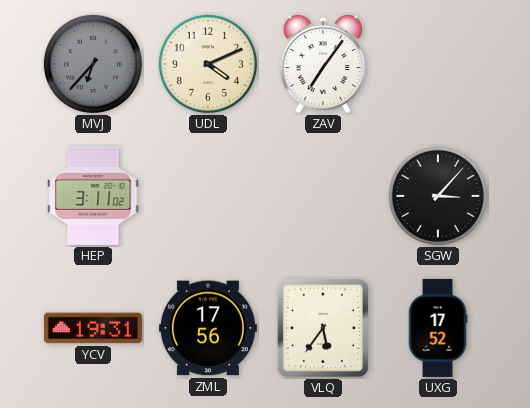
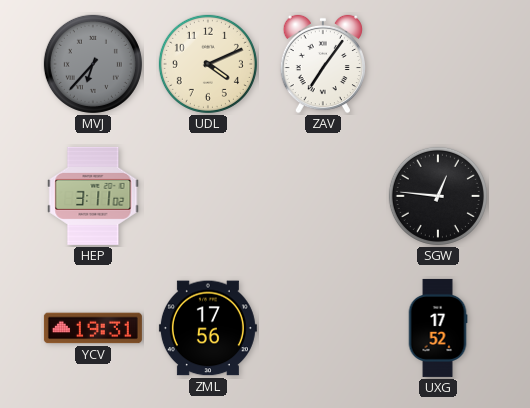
SGW: 3:07 -> 12:46
VLQ: 5:36 -> none
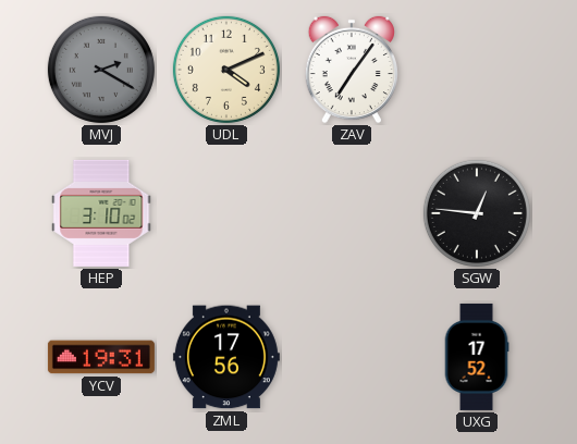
MVJ: 6:37 -> 2:20
HEP: 3:11 -> 3:10
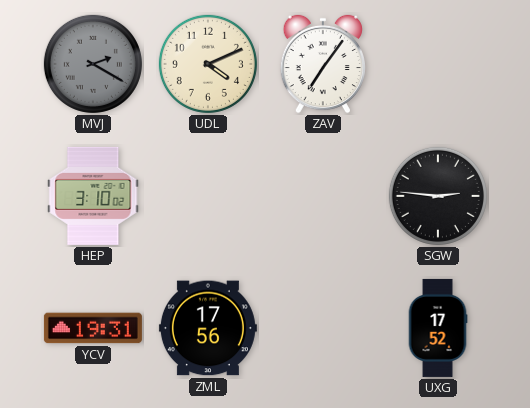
SGW: 12:46 -> 2:46
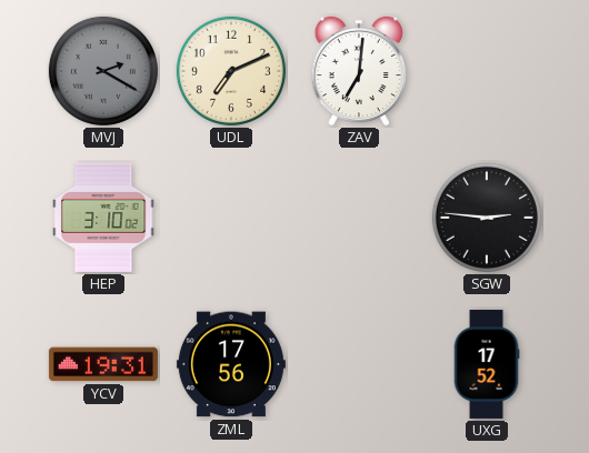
UDL: 4:11 -> 7:11
ZAV: 7:06 -> 7:01
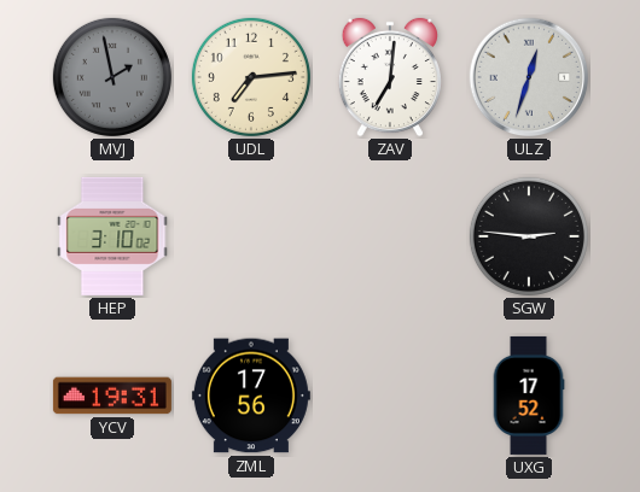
MVJ: 2:20 -> 1:58
UDL: 7:11 -> 7:14
ULZ: none -> 12:33
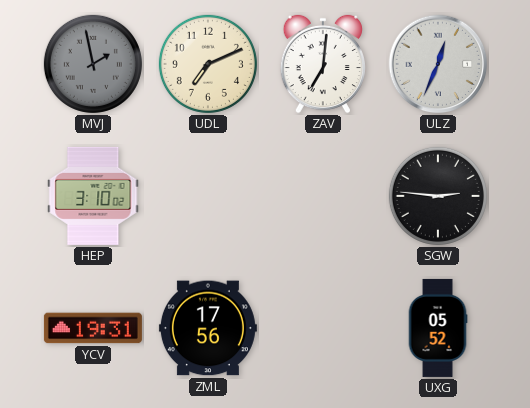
UDL: 7:14 -> 7:11
ULZ: 12:33 -> 12:34
UXG: 17:52 -> 05:52
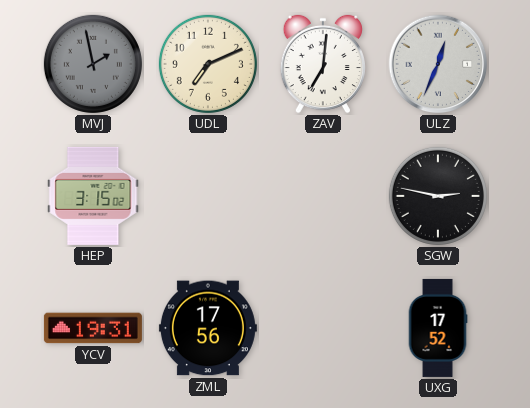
HEP: 3:10 -> 3:15
SGW: 2:46 -> 2:47
UXG: 05:52 -> 17:52
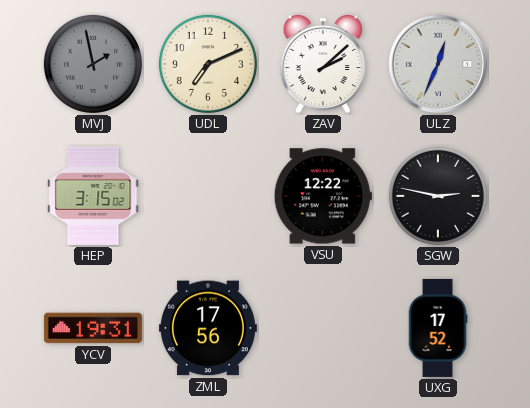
ZAV: 7:01 -> 2:08
VSU: none -> 12:22
